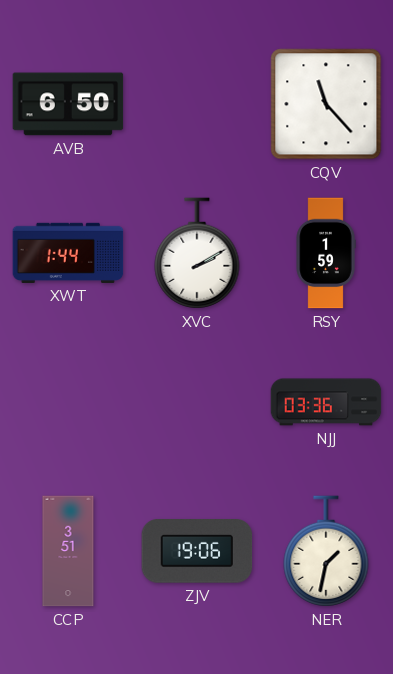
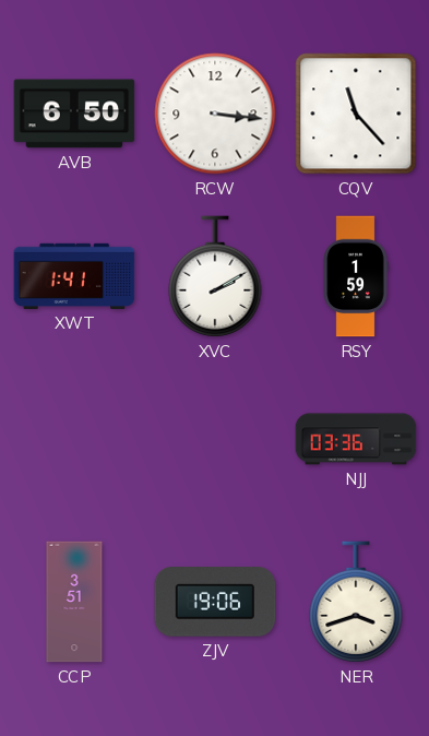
RCW: none -> 3:16
XWT: 1:44 -> 1:41
NER: 1:32 -> 3:42
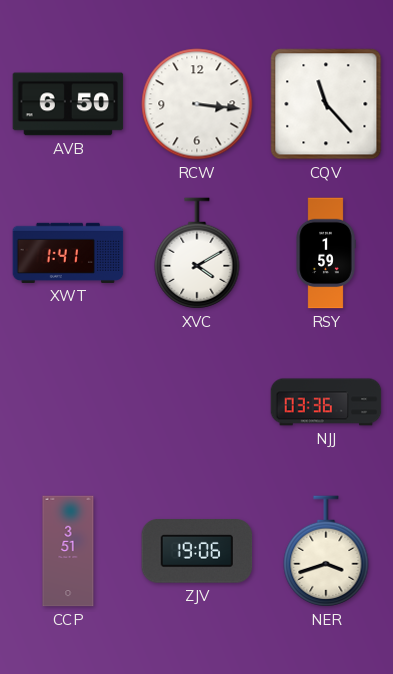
XVC: 2:10 -> 4:10
